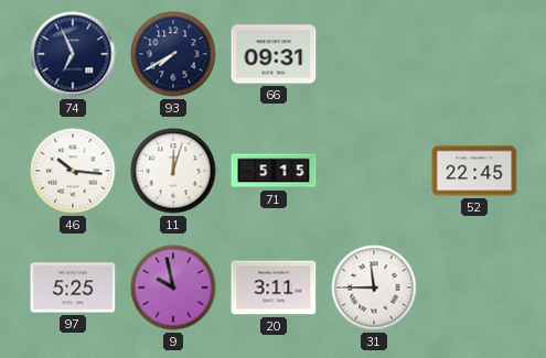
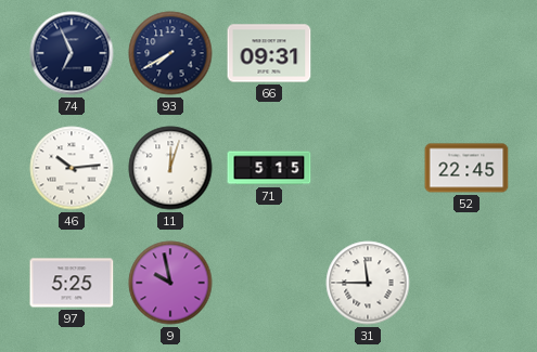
46: 10:16 -> 10:14
20: 3:11 -> none
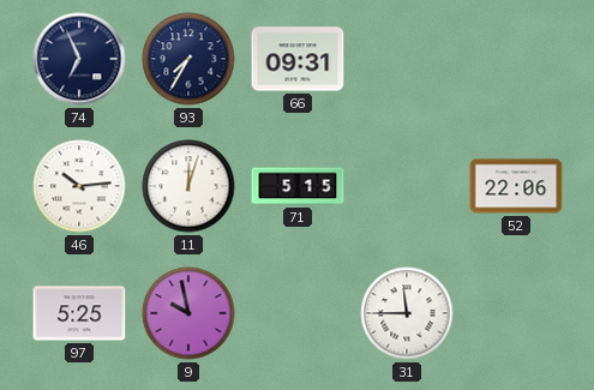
93: 7:40 -> 7:35
52: 22:45 -> 22:06
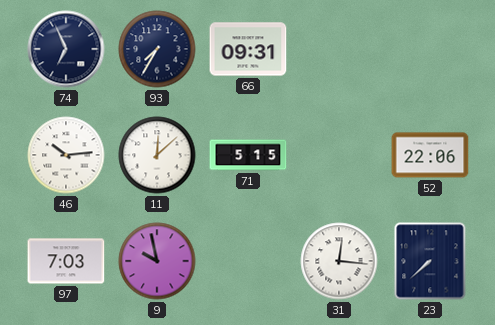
11: 12:03 -> 12:08
97: 5:25 -> 7:03
31: 11:45 -> 12:16
23: none -> 7:38
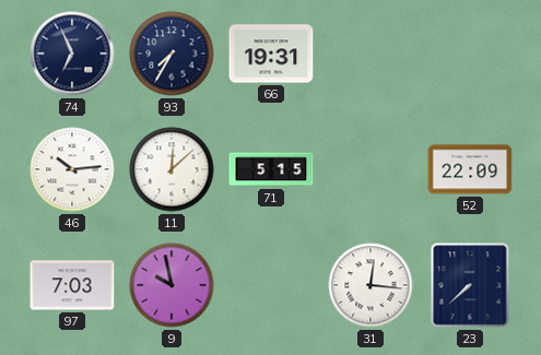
66: 09:31 -> 19:31
52: 22:06 -> 22:09
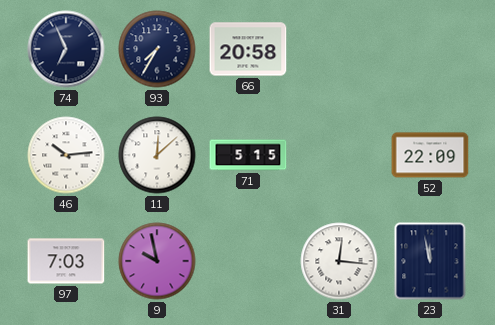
66: 19:31 -> 20:58
23: 7:38 -> 11:58
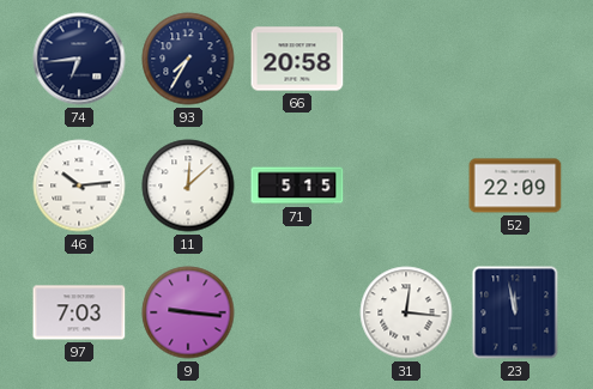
74: 6:56 -> 6:44
9: 9:58 -> 9:16
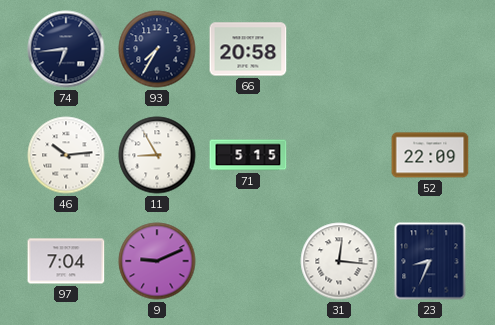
11: 12:08 -> 8:55
97: 7:03 -> 7:04
9: 9:16 -> 9:11
23: 11:58 -> 8:34
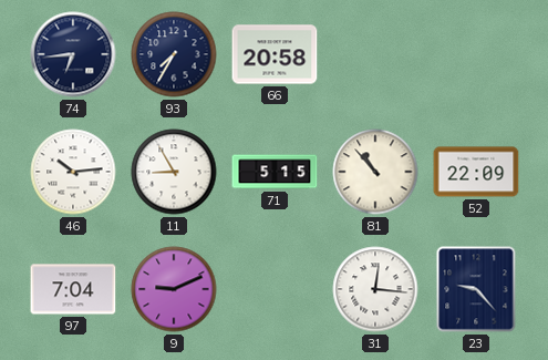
81: none -> 10:53
23: 8:34 -> 9:23
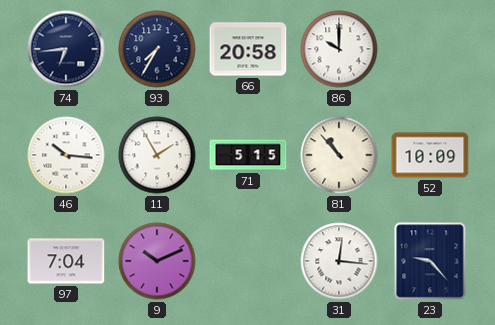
86: none -> 10:00
46: 10:14 -> 10:16
11: 8:55 -> 1:55
52: 22:09 -> 10:09
9: 9:11 -> 10:11
